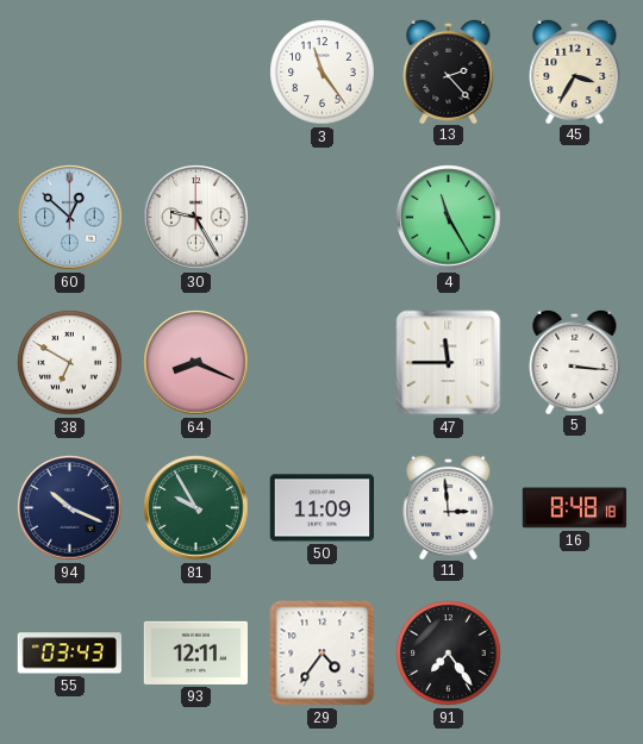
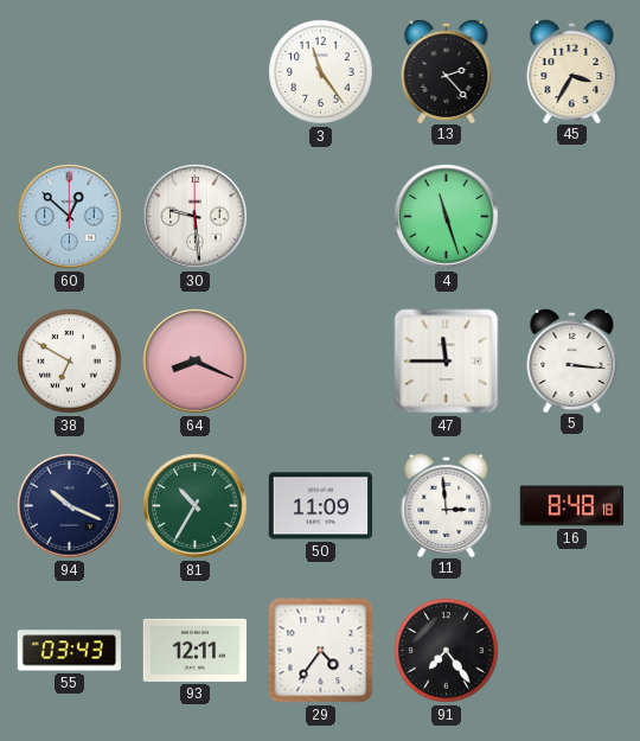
30: 9:25 -> 9:29
4: 11:25 -> 11:27
81: 9:55 -> 10:35
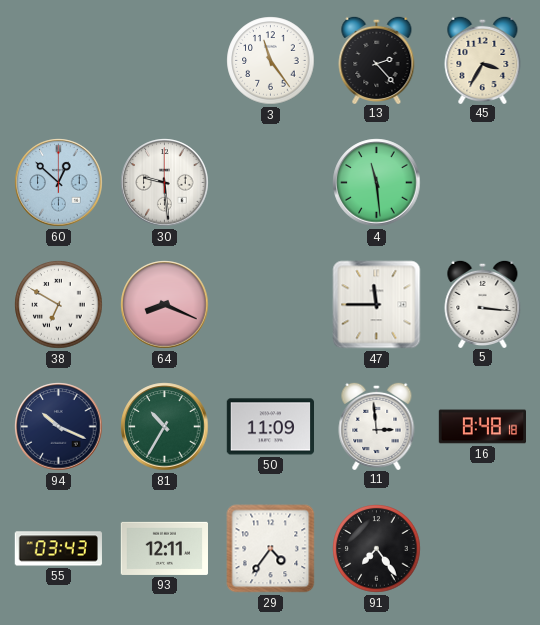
4: 11:27 -> 11:29
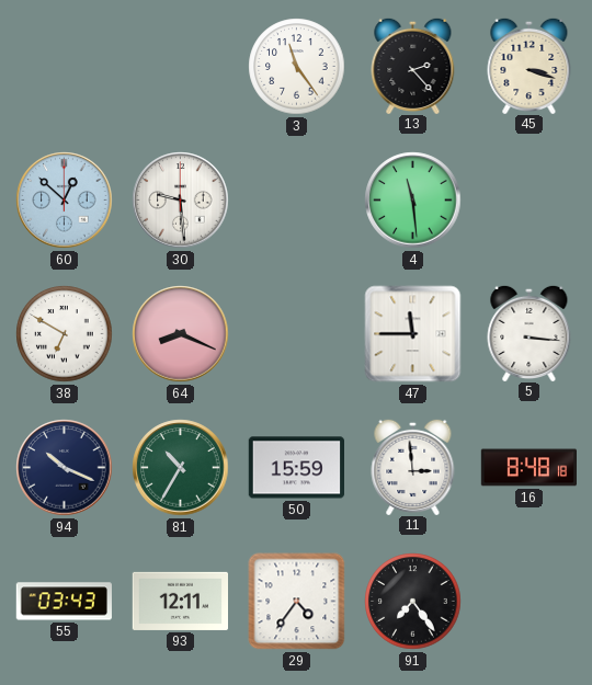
45: 3:35 -> 3:18
50: 11:09 -> 15:59
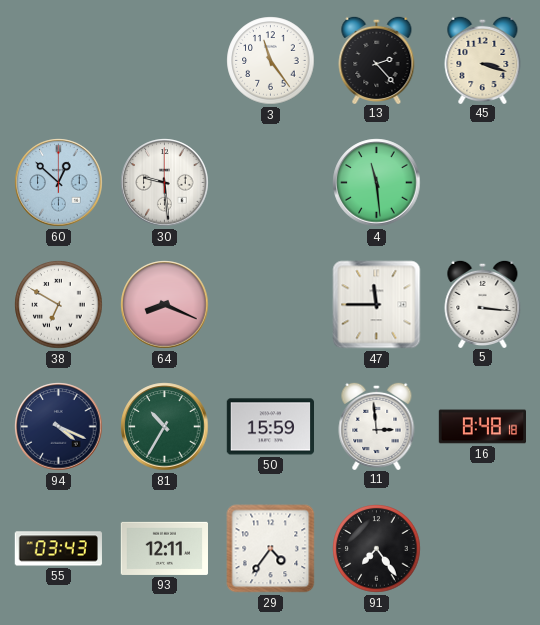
94: 10:19 -> 4:19
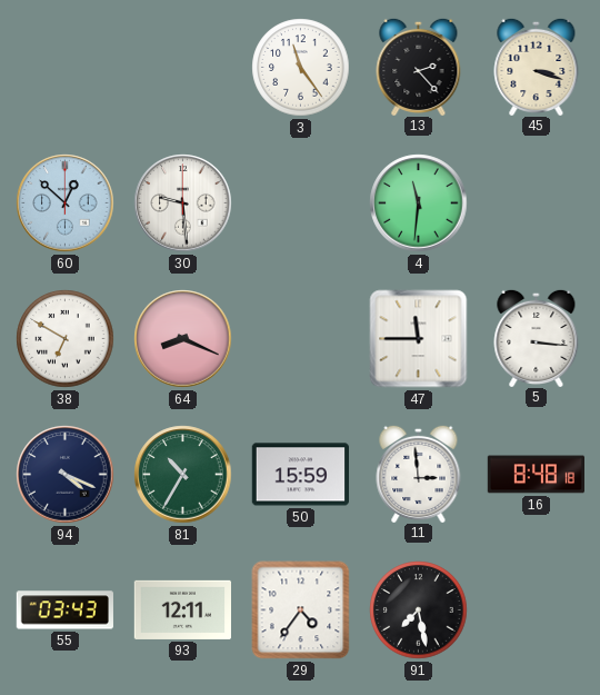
4: 11:29 -> 11:31
91: 7:24 -> 7:28
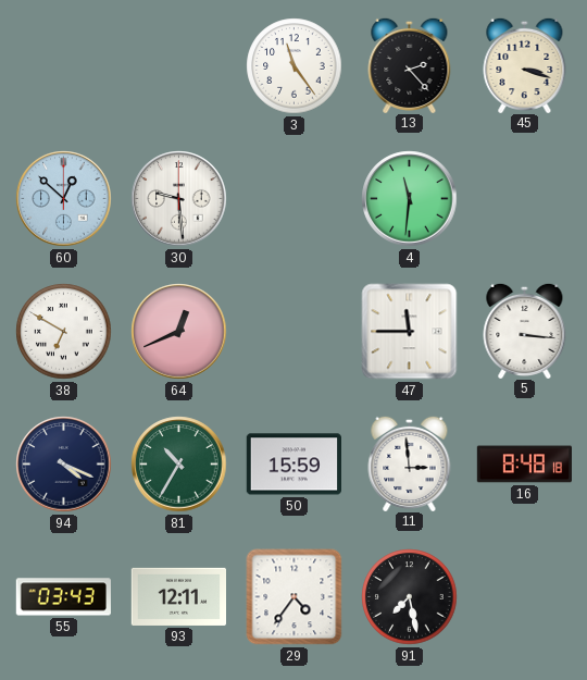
64: 8:19 -> 12:41
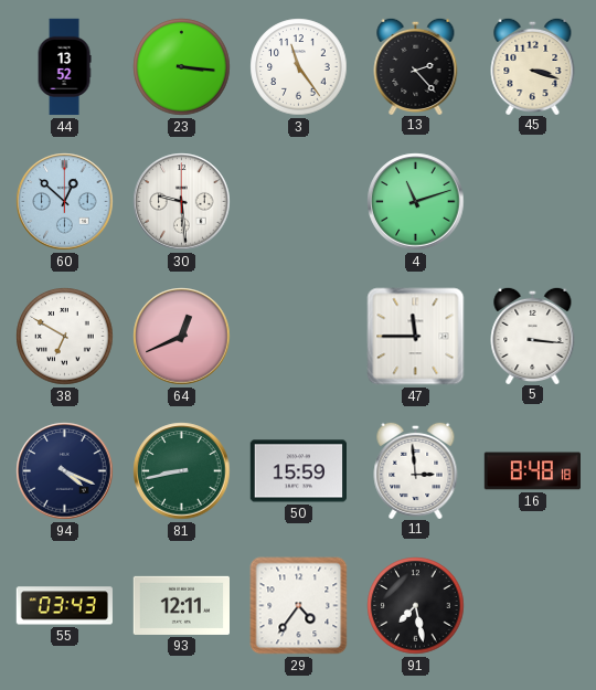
44: none -> 13:52
23: none -> 3:16
4: 11:31 -> 11:12
81: 10:35 -> 8:43
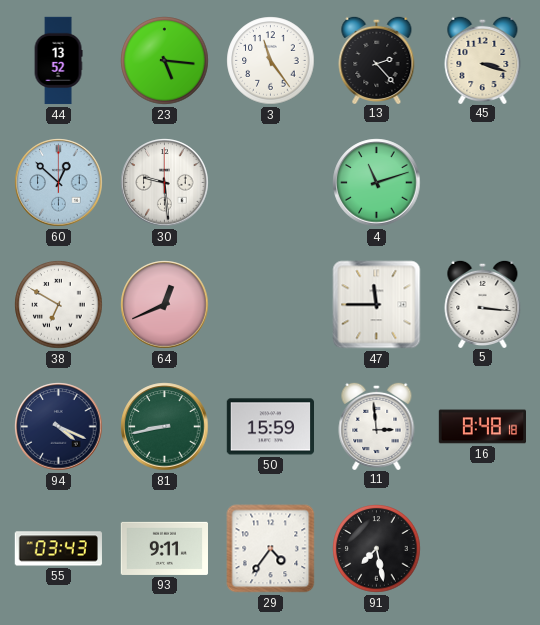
23: 3:16 -> 5:16
93: 12:11 -> 9:11
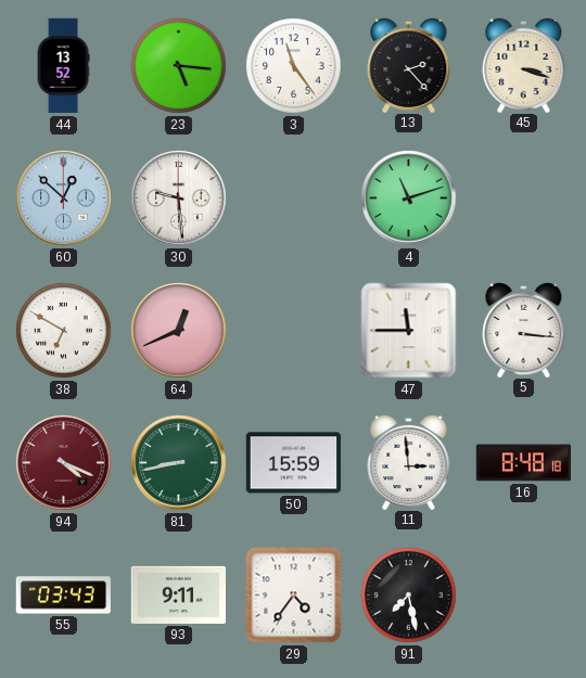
94 dial: navy -> burgundy
